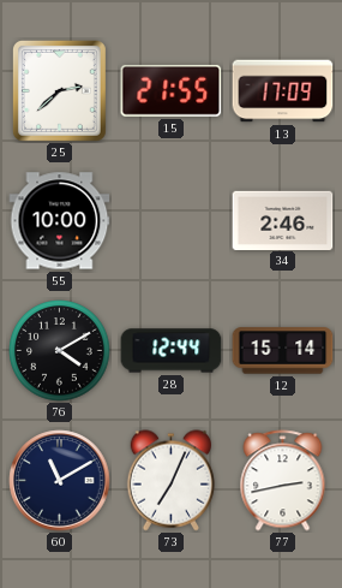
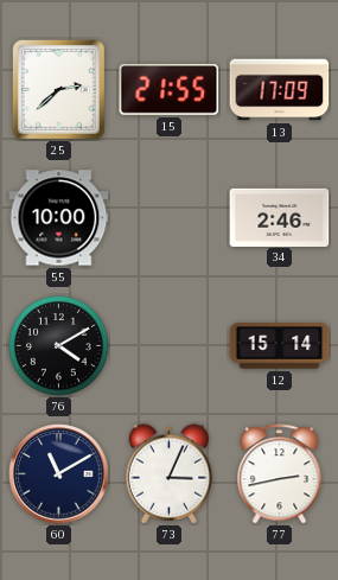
28: 12:44 -> none
73: 7:04 -> 3:04
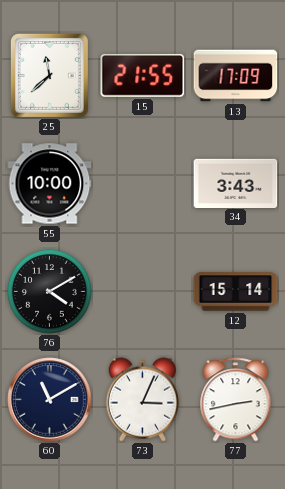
25: 2:38 -> 11:38
34: 2:46 -> 3:43
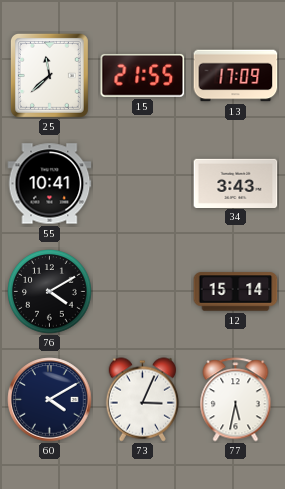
55: 10:00 -> 10:41
60: 11:10 -> 4:10
77: 2:43 -> 5:32
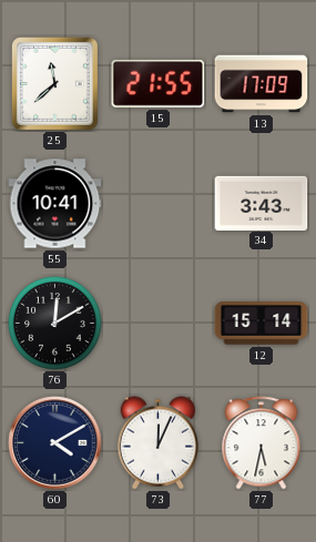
76: 4:10 -> 12:10
73: 3:04 -> 12:04
